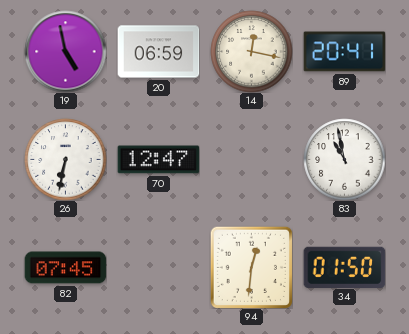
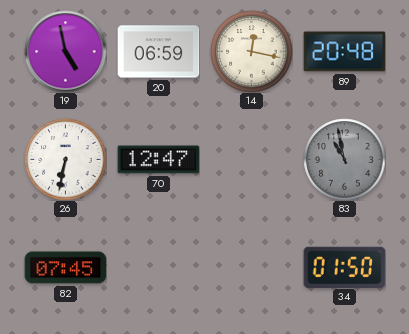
89: 20:41 -> 20:48
83 dial: white -> grey
94: 12:31 -> none
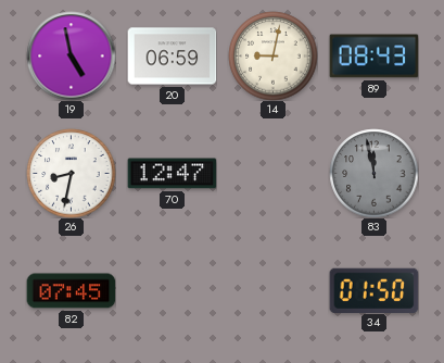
14: 12:17 -> 9:02
89: 20:48 -> 08:43
26: 6:32 -> 8:32
83: 10:58 -> 11:58
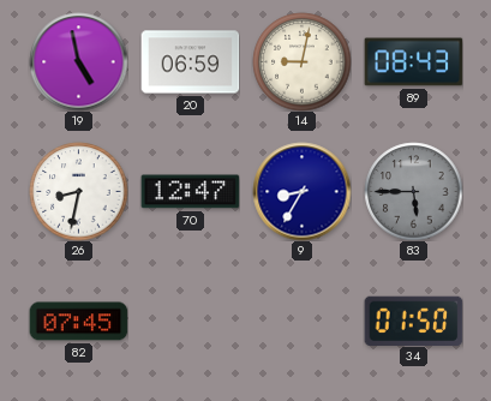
9: none -> 8:35
83: 11:58 -> 5:45
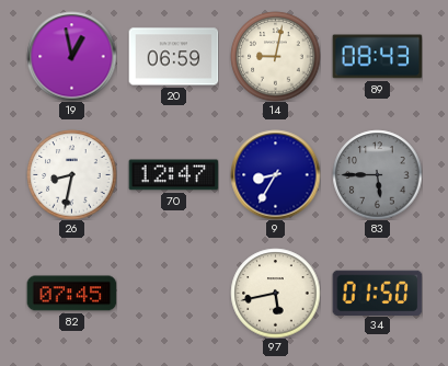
19: 4:58 -> 12:58
97: none -> 5:43
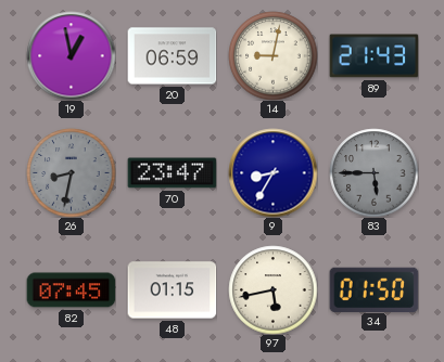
89: 08:43 -> 21:43
26 dial: white -> grey
70: 12:47 -> 23:47
48: none -> 01:15
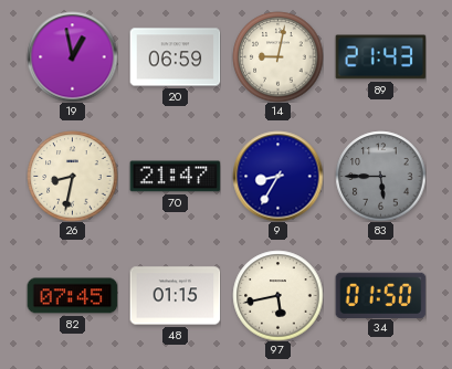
26 dial: grey -> cream
70: 23:47 -> 21:47
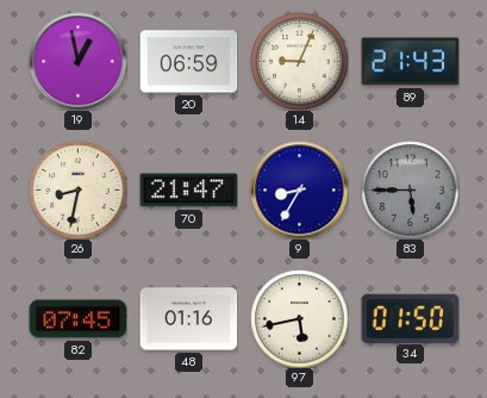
14: 9:02 -> 9:04
48: 01:15 -> 01:16
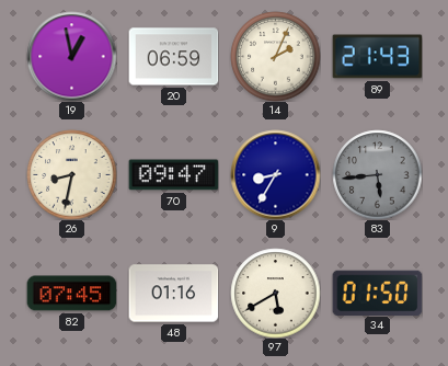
14: 9:04 -> 2:04
70: 21:47 -> 09:47
83: 5:45 -> 5:44
97: 5:43 -> 5:40
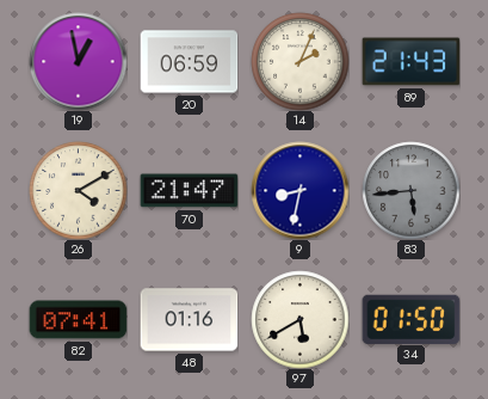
26: 8:32 -> 4:10
70: 09:47 -> 21:47
9: 8:35 -> 8:32
82: 07:45 -> 07:41
